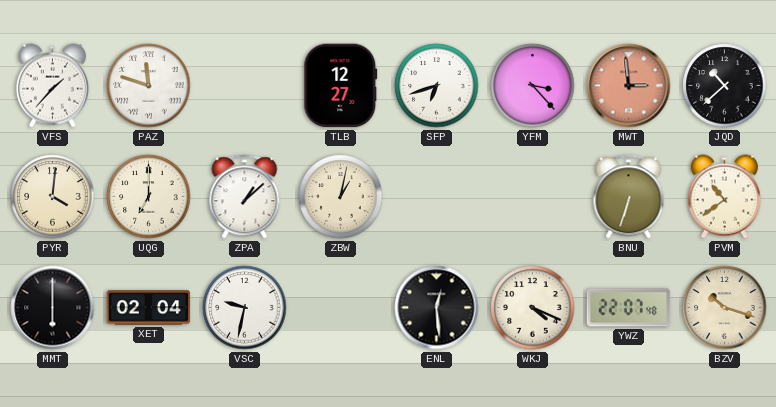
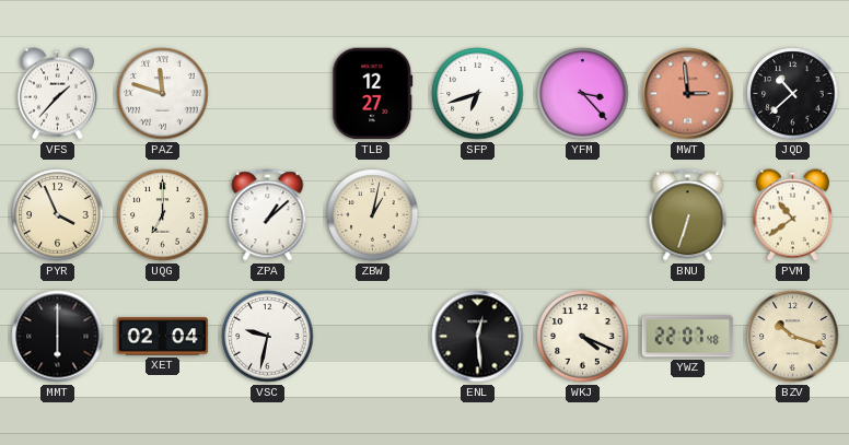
PYR: 4:01 -> 3:56
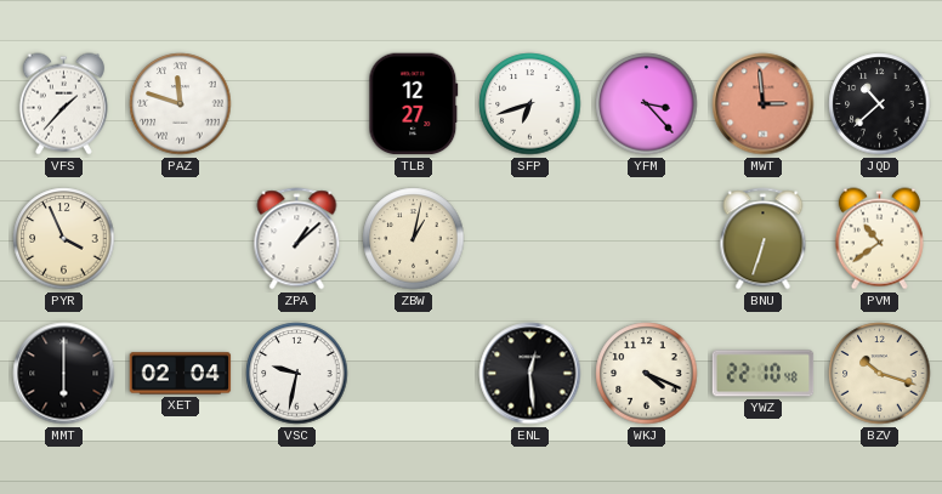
UQG: 7:00 -> none
YWZ: 22:07 -> 22:10
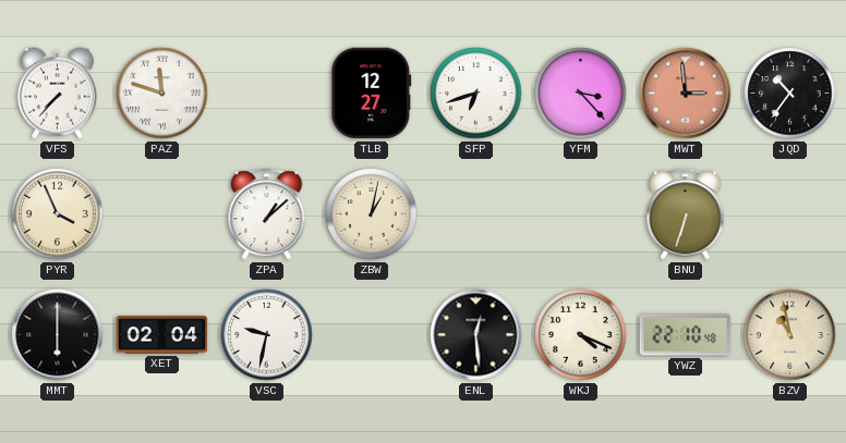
VFS: 1:37 -> 7:37
JQD: 10:38 -> 10:36
PVM: 10:39 -> none
BZV: 10:18 -> 10:58
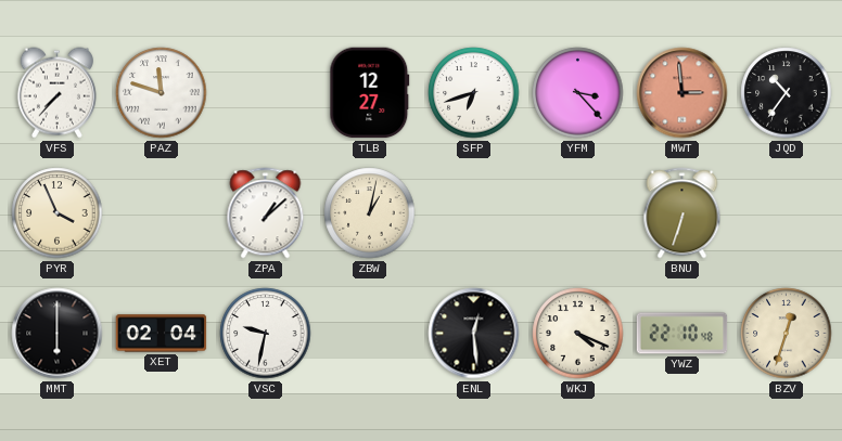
BZV: 10:58 -> 12:33
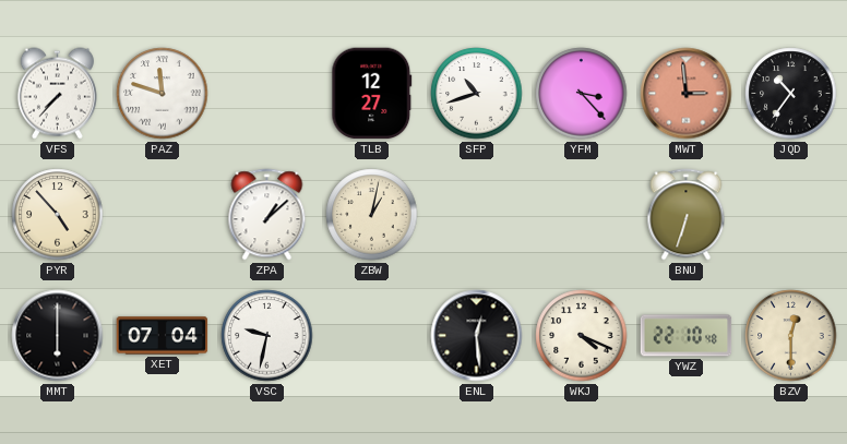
SFP: 6:42 -> 10:42
PYR: 3:56 -> 4:53
XET: 02:04 -> 07:04
BZV: 12:33 -> 12:30
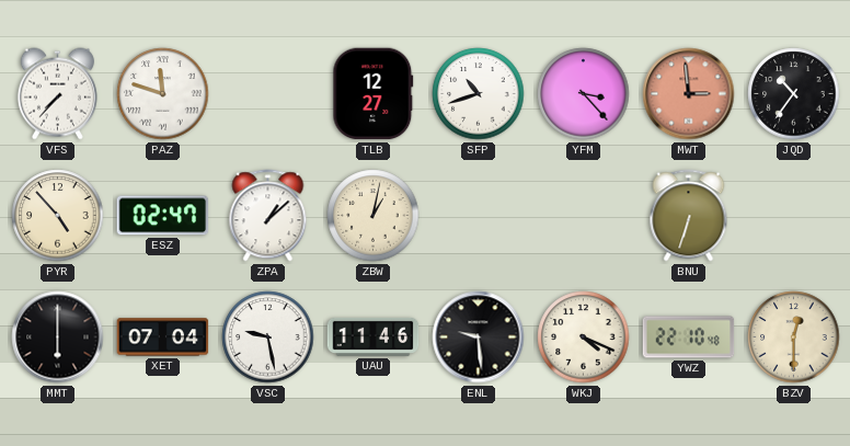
ESZ: none -> 02:47
VSC: 9:32 -> 9:28
UAU: none -> 11:46
ENL: 12:29 -> 9:29
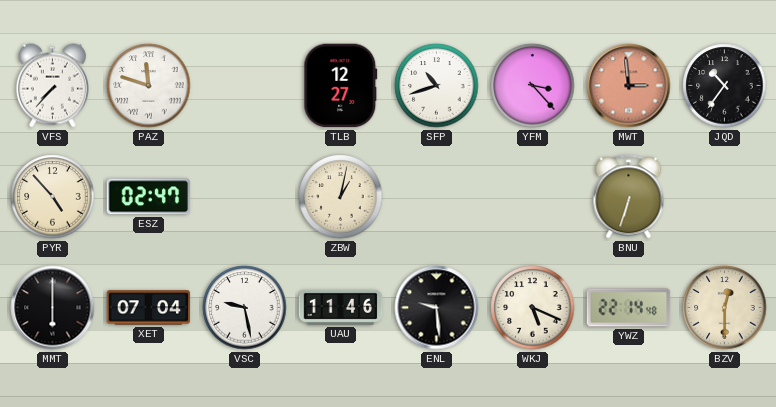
ZPA: 1:08 -> none
WKJ: 4:19 -> 5:19
YWZ: 22:10 -> 22:14
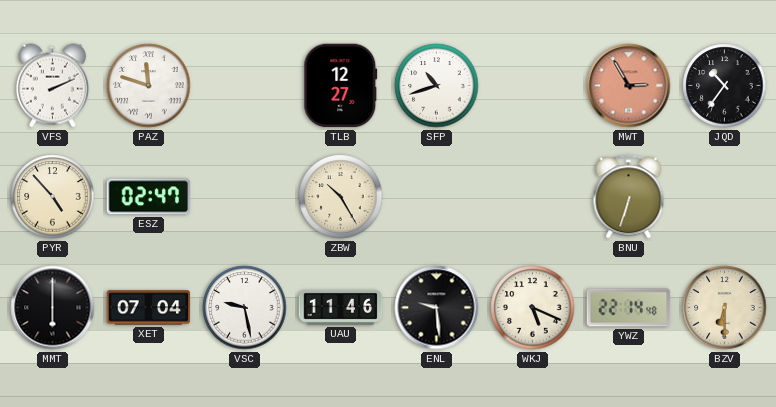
VFS: 7:37 -> 2:11
YFM: 3:23 -> none
MWT: 2:59 -> 2:55
ZBW: 1:02 -> 10:25
BZV: 12:30 -> 6:30
